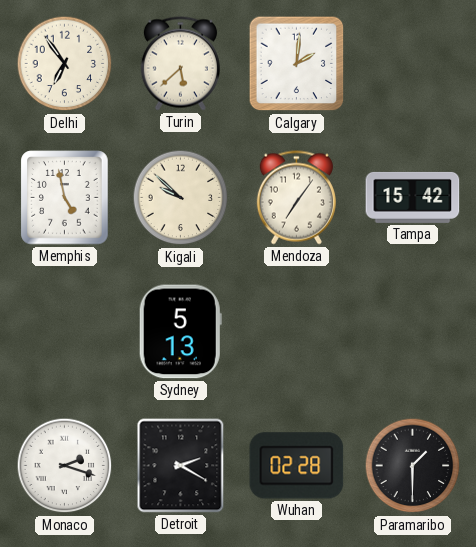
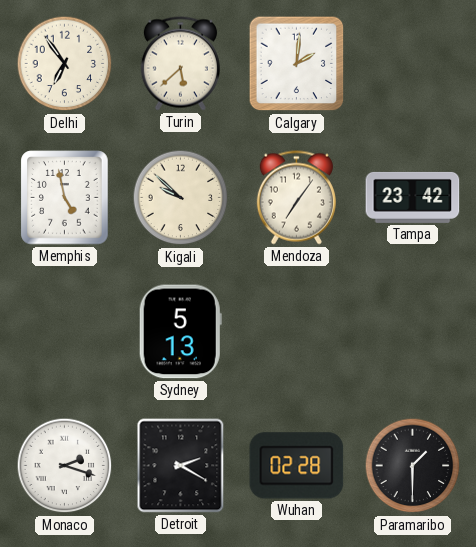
Tampa: 15:42 -> 23:42
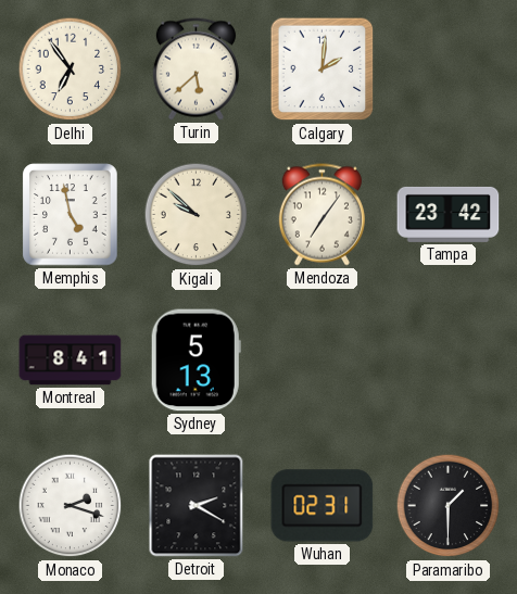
Montreal: none -> 8:41
Wuhan: 02:28 -> 02:31
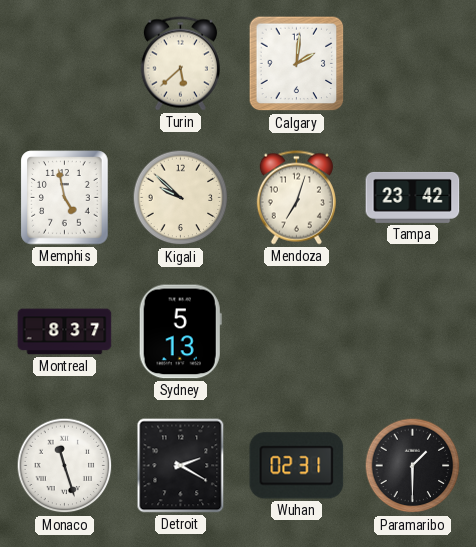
Delhi: 6:54 -> none
Mendoza: 7:06 -> 7:03
Montreal: 8:41 -> 8:37
Monaco: 2:18 -> 11:27
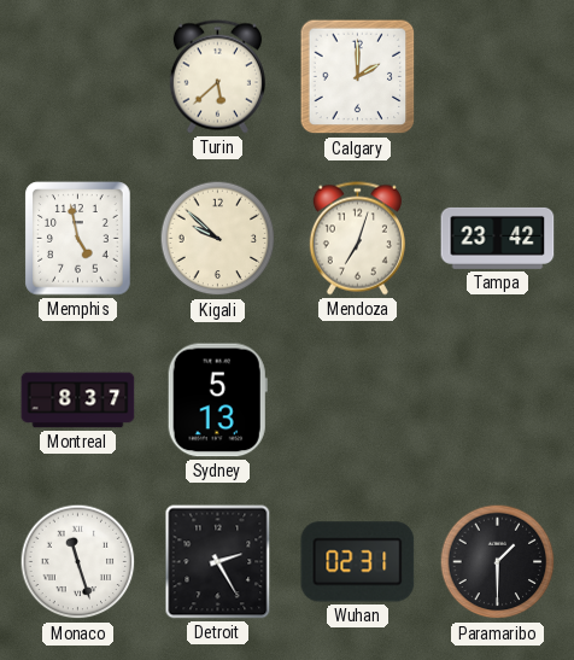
Calgary: 2:01 -> 2:00
Detroit: 2:20 -> 2:25
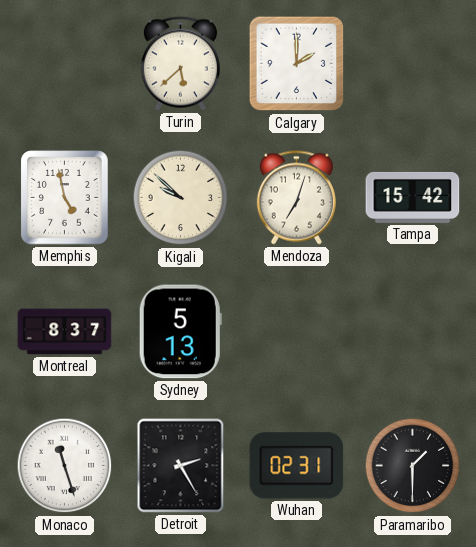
Tampa: 23:42 -> 15:42
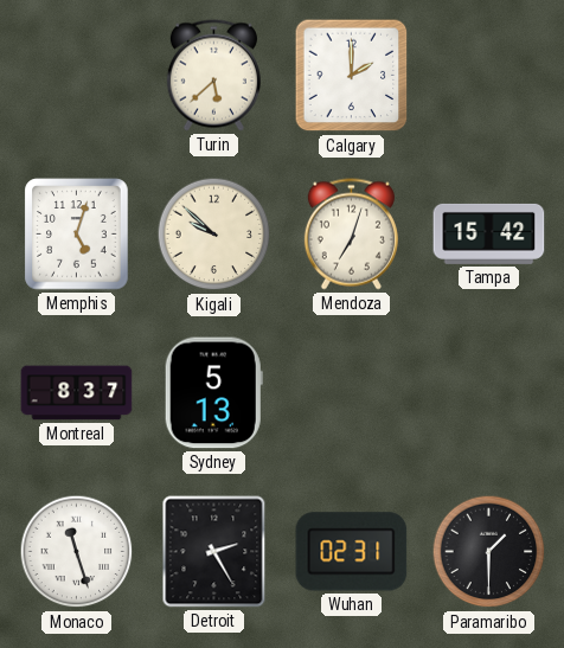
Memphis: 4:58 -> 5:03
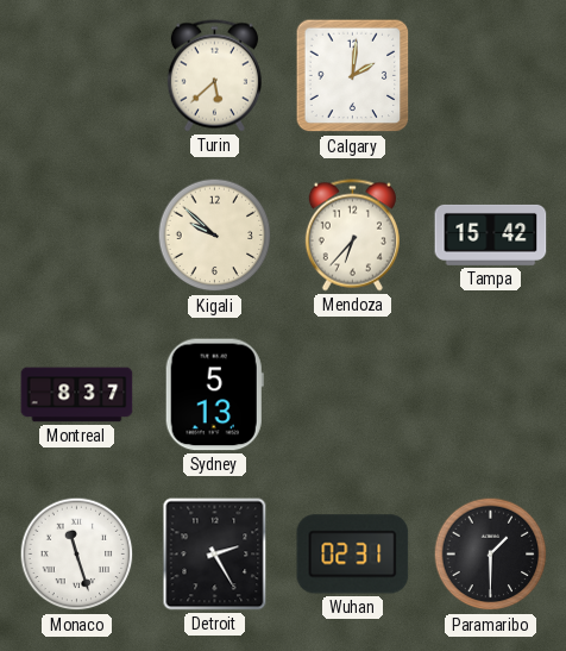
Calgary: 2:00 -> 2:01
Memphis: 5:03 -> none
Mendoza: 7:03 -> 6:37
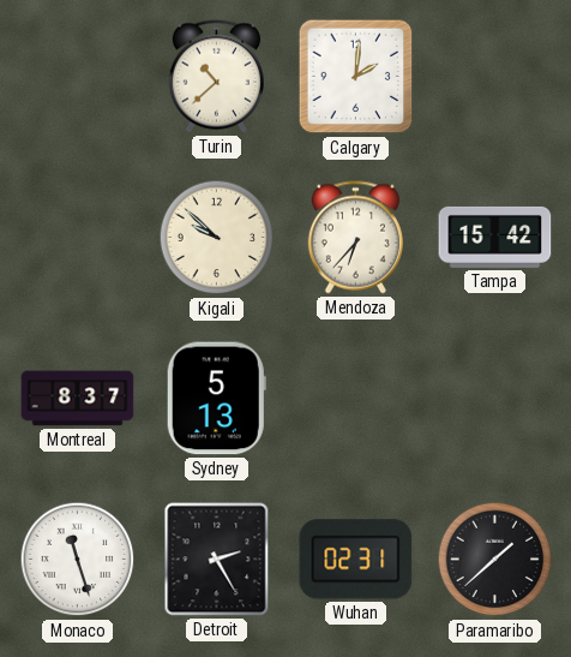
Turin: 5:38 -> 10:38
Paramaribo: 1:30 -> 1:38
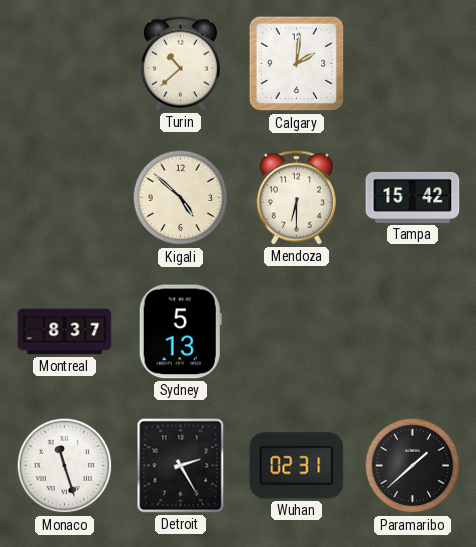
Kigali: 9:52 -> 4:52
Mendoza: 6:37 -> 6:30
